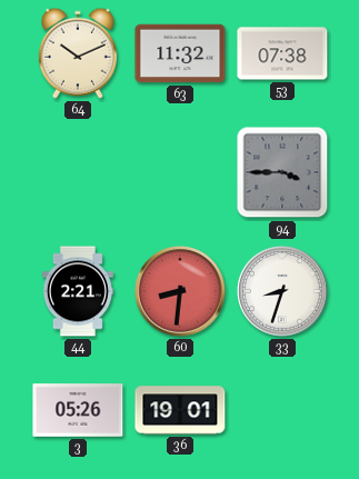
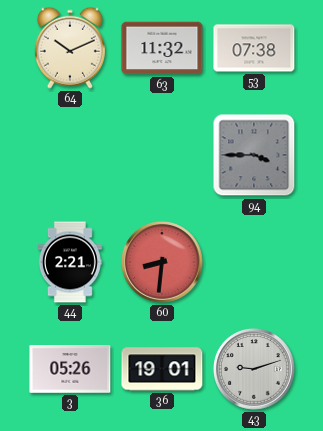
33: 8:33 -> none
43: none -> 9:12
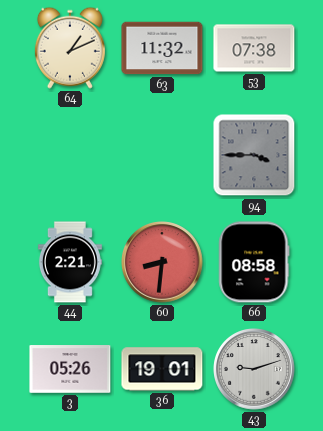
64: 10:11 -> 1:11
66: none -> 08:58
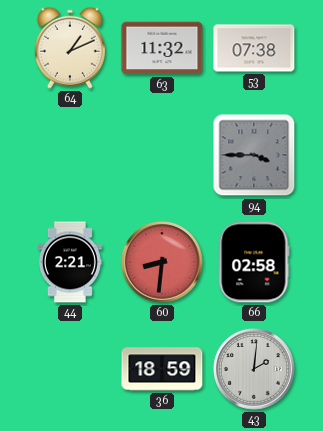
66: 08:58 -> 02:58
3: 05:26 -> none
36: 19:01 -> 18:59
43: 9:12 -> 2:01
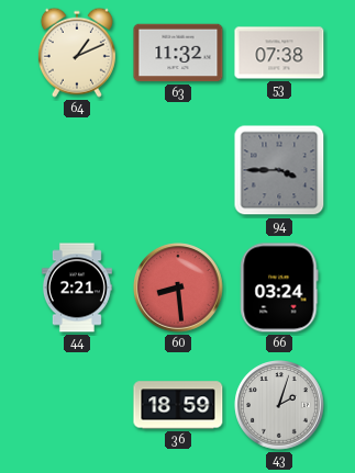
60: 8:31 -> 8:29
66: 02:58 -> 03:24
43: 2:01 -> 2:03
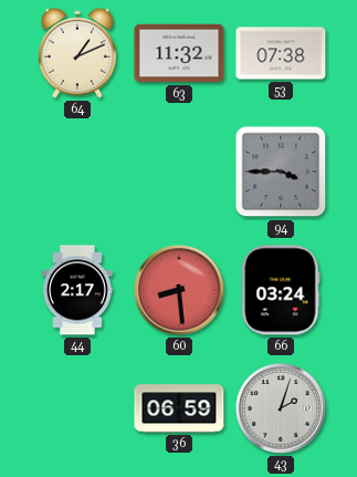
44: 2:21 -> 2:17
36: 18:59 -> 06:59
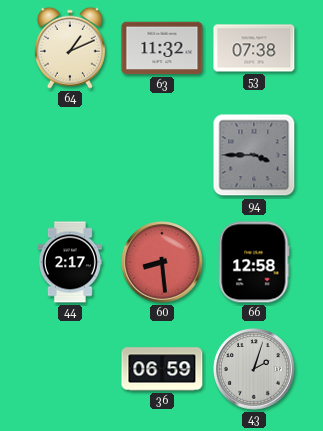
66: 03:24 -> 12:58
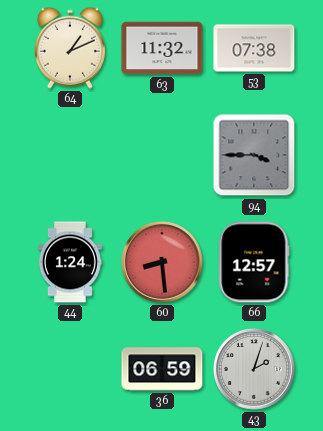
44: 2:17 -> 1:24
66: 12:58 -> 12:57
